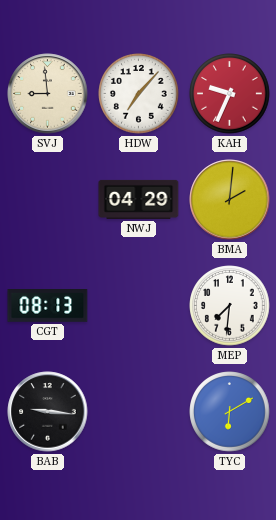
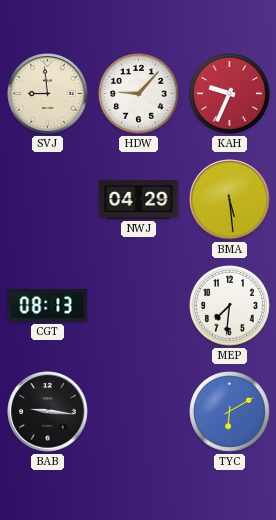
HDW: 7:07 -> 9:07
BMA: 2:01 -> 5:29
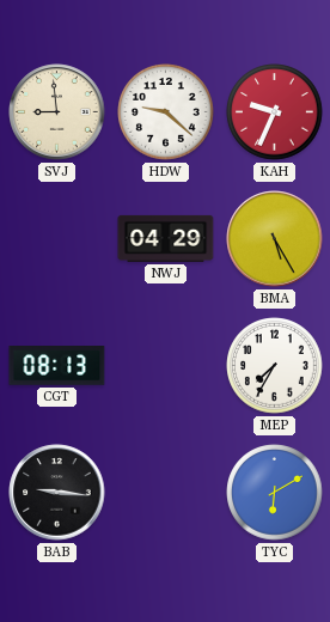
HDW: 9:07 -> 9:22
BMA: 5:29 -> 5:25
MEP: 7:31 -> 7:35
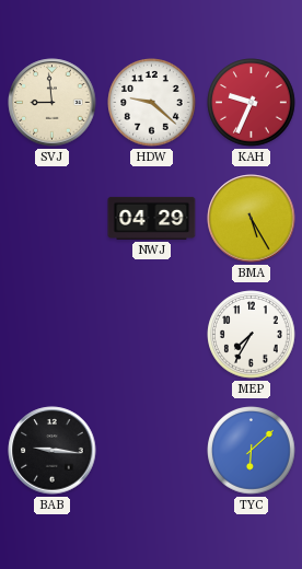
CGT: 08:13 -> none
TYC: 6:10 -> 6:08
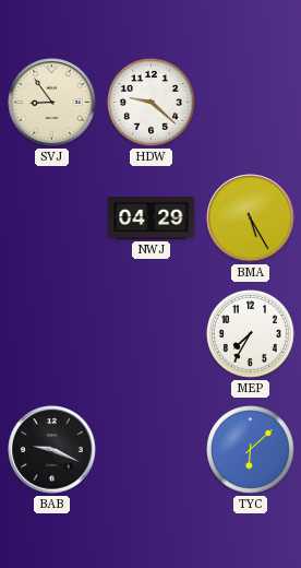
SVJ: 8:59 -> 8:54
KAH: 9:34 -> none
BAB: 9:16 -> 9:19
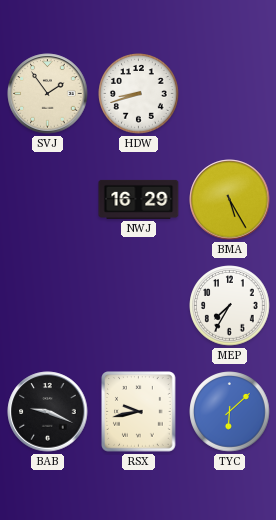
SVJ: 8:54 -> 1:54
HDW: 9:22 -> 8:42
NWJ: 04:29 -> 16:29
RSX: none -> 9:43
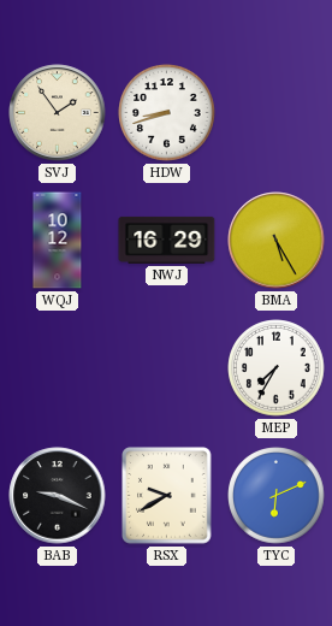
WQJ: none -> 10:12
RSX: 9:43 -> 9:40
TYC: 6:08 -> 6:11
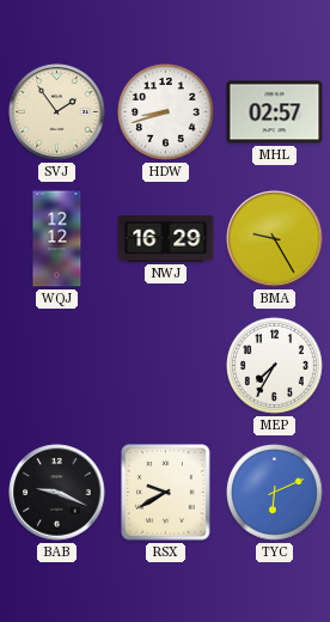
MHL: none -> 02:57
WQJ: 10:12 -> 12:12
BMA: 5:25 -> 9:25
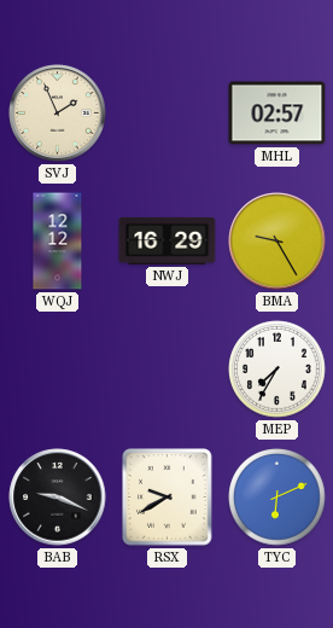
SVJ: 1:54 -> 1:56
HDW: 8:42 -> none
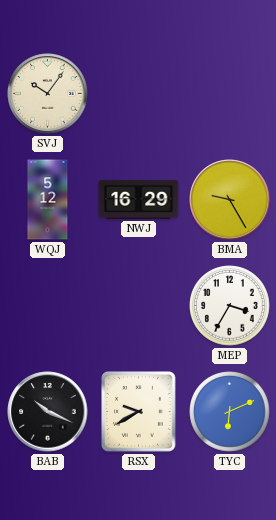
SVJ: 1:56 -> 10:06
MHL: 02:57 -> none
WQJ: 12:12 -> 5:12
MEP: 7:35 -> 3:35
BAB: 9:19 -> 10:19
